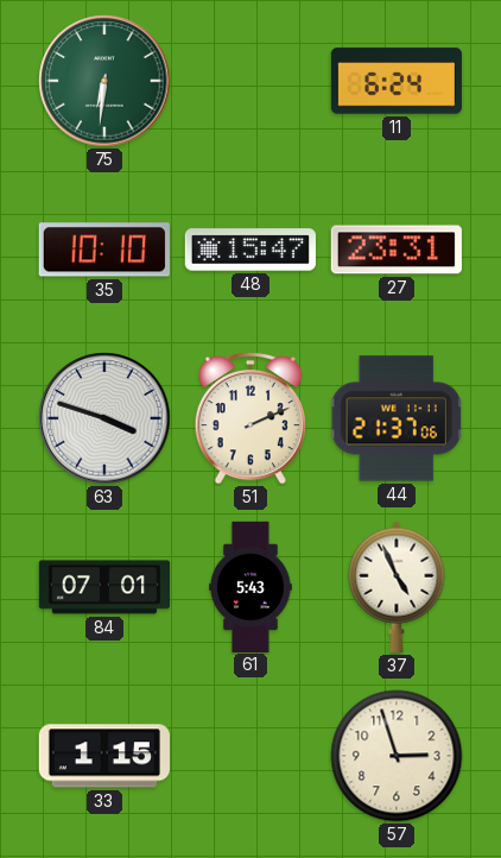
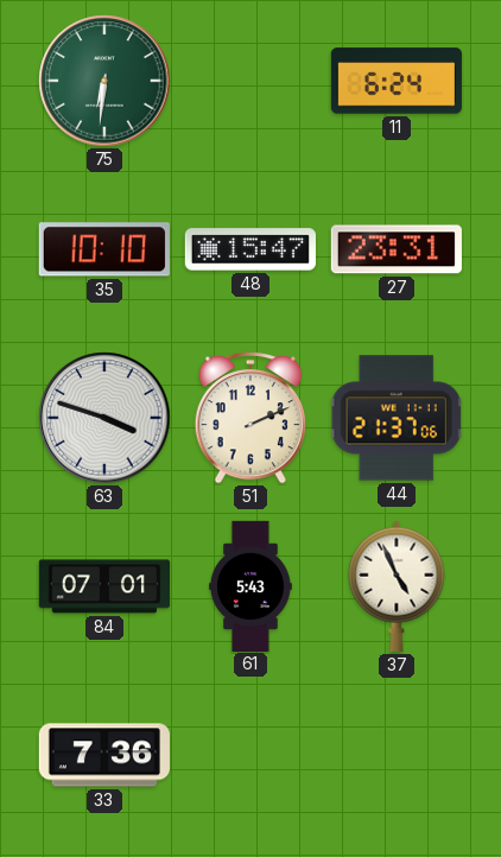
33: 1:15 -> 7:36
57: 2:57 -> none
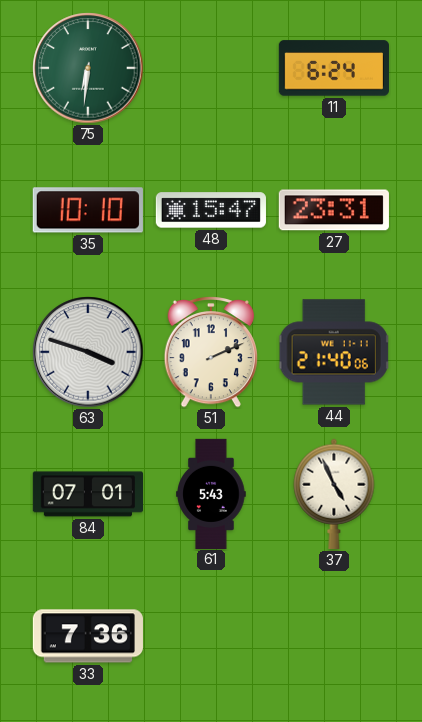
44: 21:37 -> 21:40
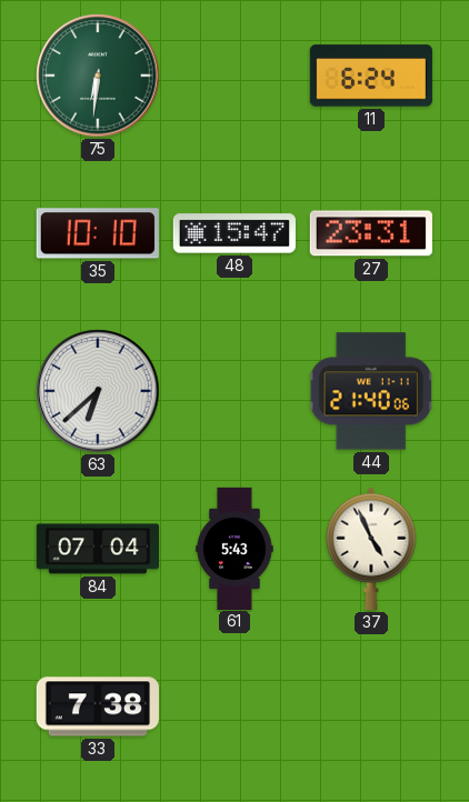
63: 3:48 -> 6:38
51: 2:11 -> none
84: 07:01 -> 07:04
33: 7:36 -> 7:38
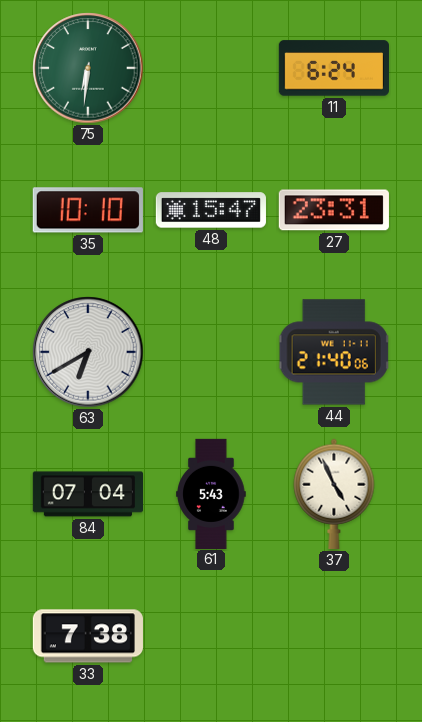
63: 6:38 -> 6:40
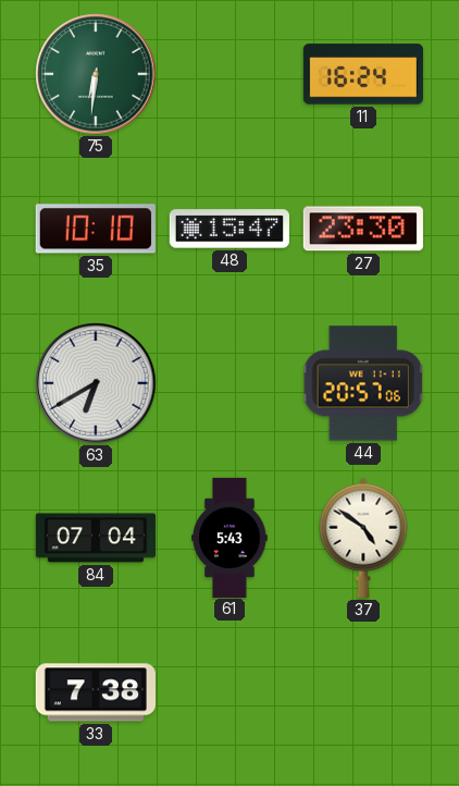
11: 6:24 -> 16:24
27: 23:31 -> 23:30
44: 21:40 -> 20:57
37: 4:56 -> 4:51
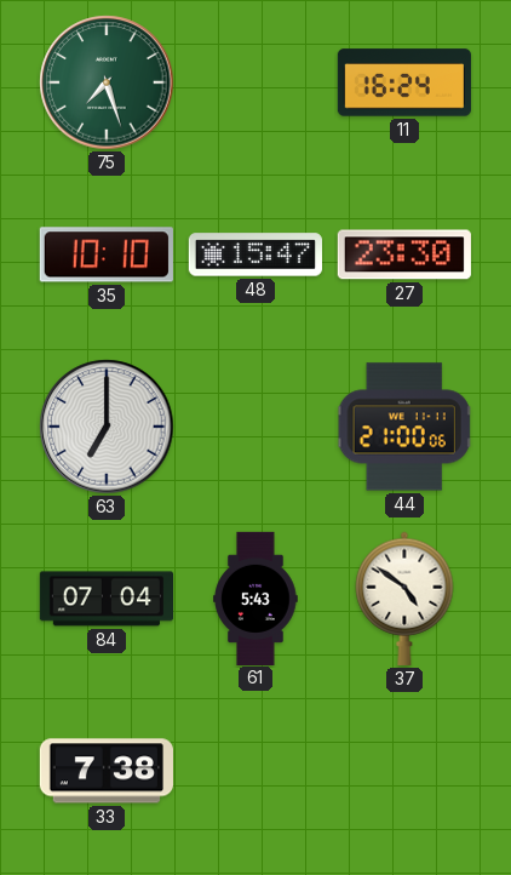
75: 6:31 -> 7:27
63: 6:40 -> 7:00
44: 20:57 -> 21:00
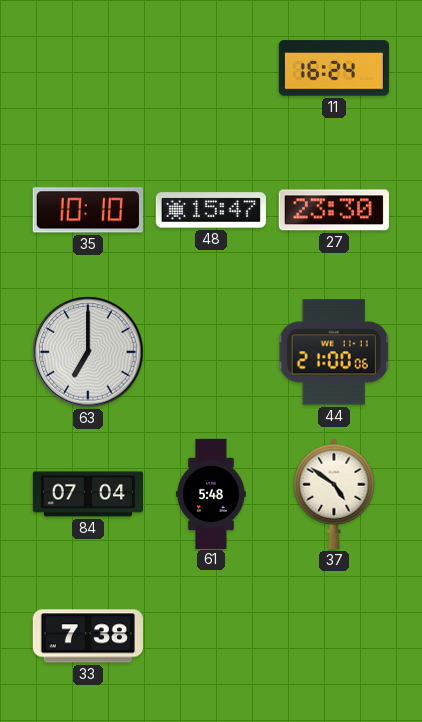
75: 7:27 -> none
61: 5:43 -> 5:48
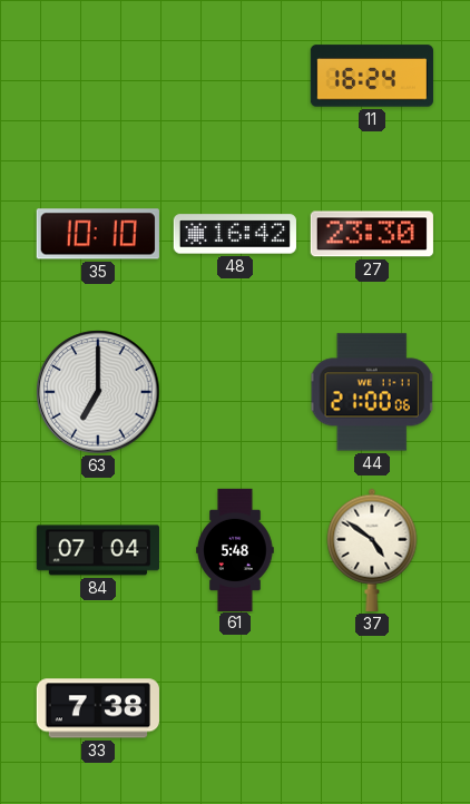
48: 15:47 -> 16:42
